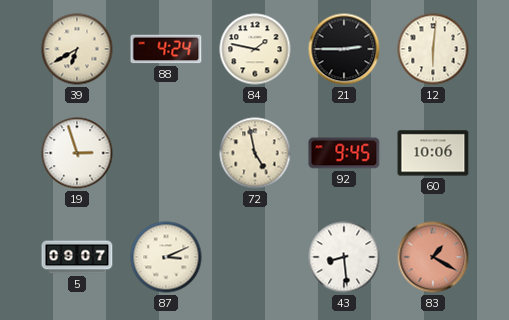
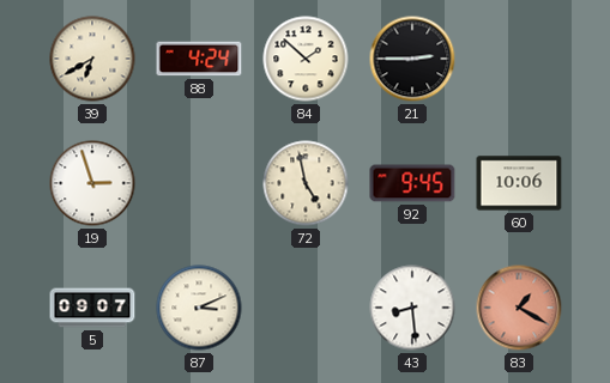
84: 1:47 -> 1:52
12: 6:01 -> none
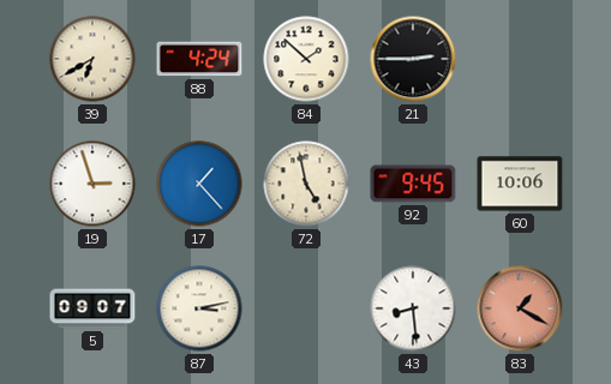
17: none -> 1:23
87: 3:11 -> 3:13
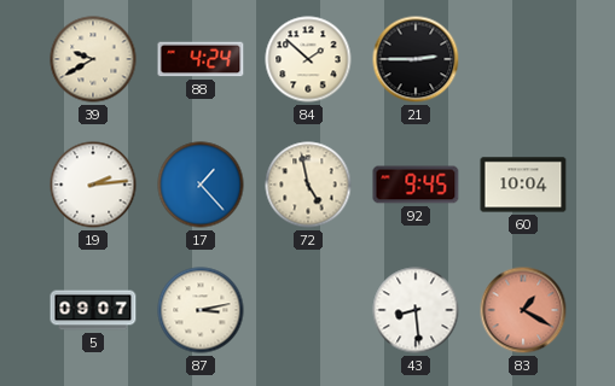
39: 6:40 -> 9:40
19: 2:57 -> 2:14
60: 10:06 -> 10:04
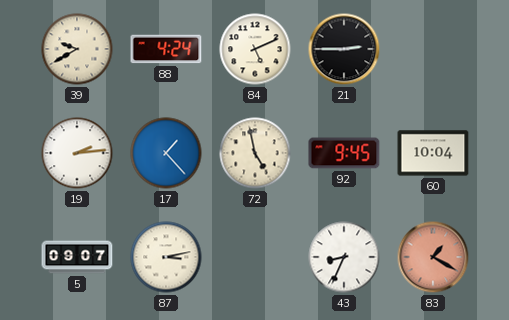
84: 1:52 -> 5:11
43: 8:29 -> 8:34
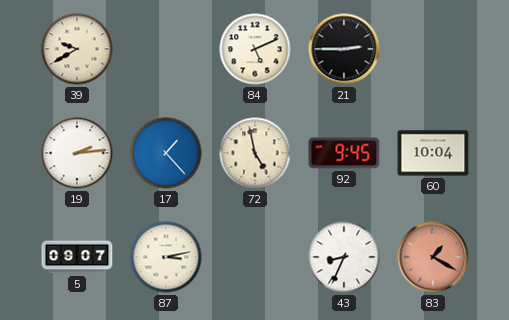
88: 4:24 -> none
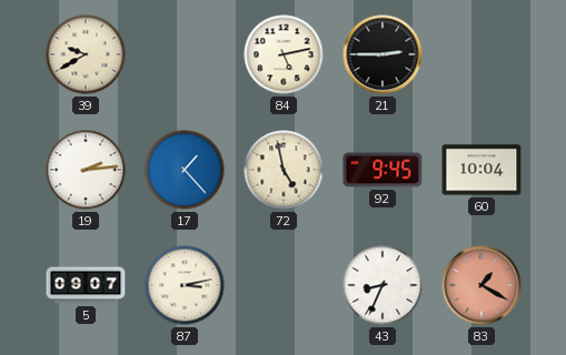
84: 5:11 -> 5:13
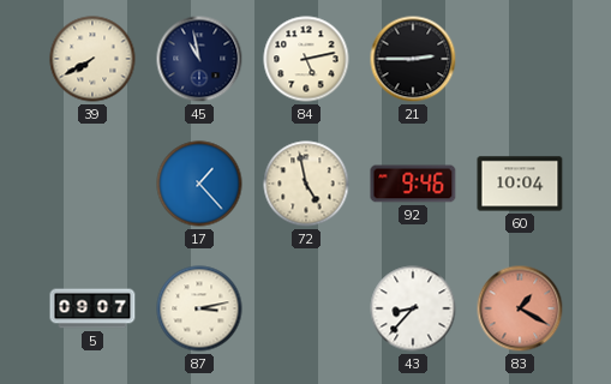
39: 9:40 -> 7:40
45: none -> 10:58
19: 2:14 -> none
92: 9:45 -> 9:46
43: 8:34 -> 8:37
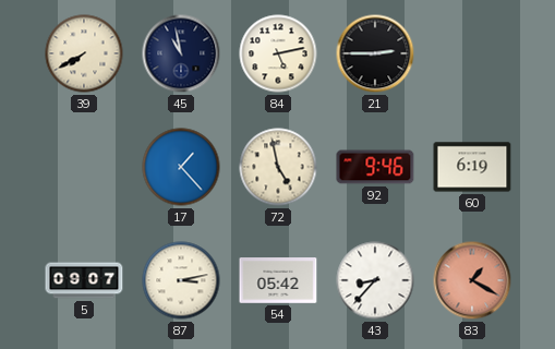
60: 10:04 -> 6:19
54: none -> 05:42
